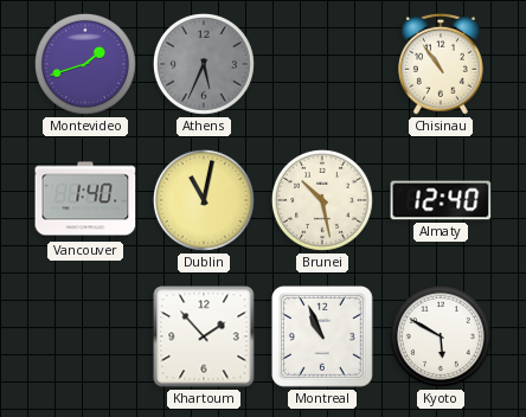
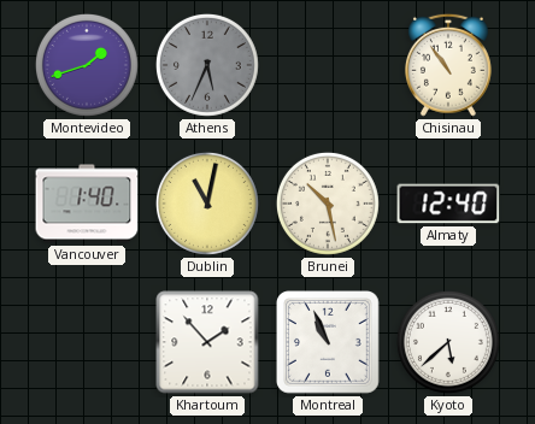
Kyoto: 5:50 -> 5:38
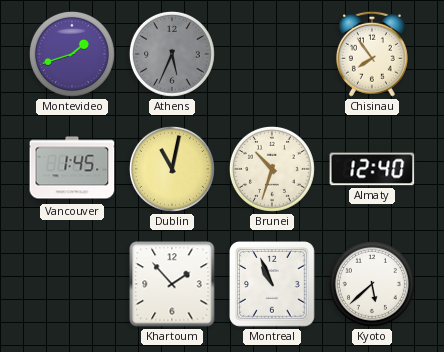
Chisinau: 10:54 -> 7:54
Vancouver: 1:40 -> 1:45
Brunei: 10:28 -> 10:33
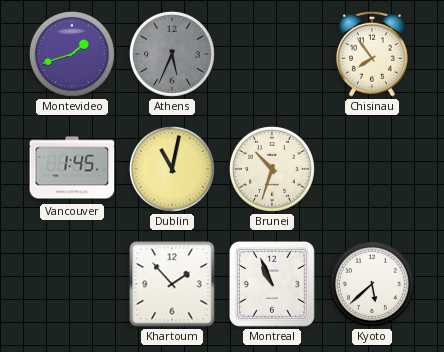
Almaty: 12:40 -> none
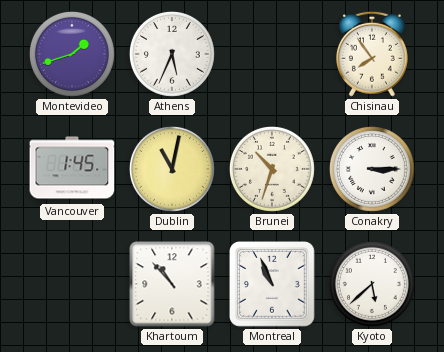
Athens dial: grey -> white
Conakry: none -> 3:15
Khartoum: 1:53 -> 10:53
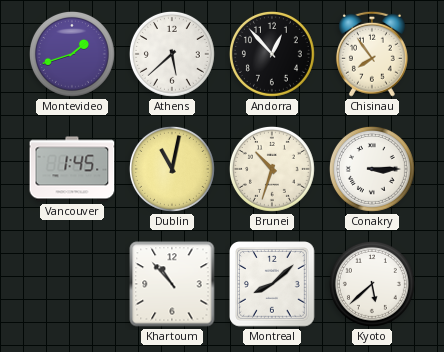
Athens: 5:34 -> 5:38
Andorra: none -> 12:53
Montreal: 10:56 -> 8:08
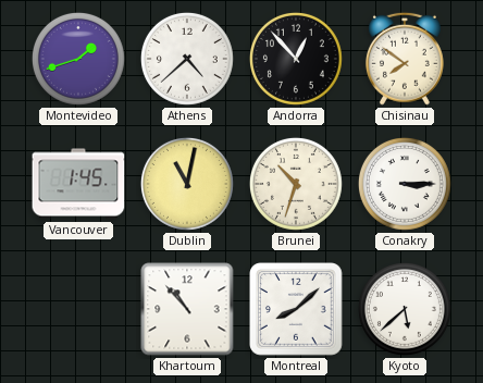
Athens: 5:38 -> 4:38
Chisinau: 7:54 -> 7:51
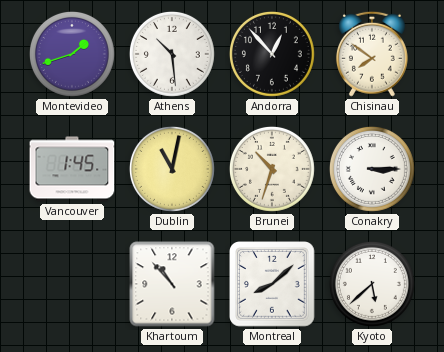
Athens: 4:38 -> 10:29
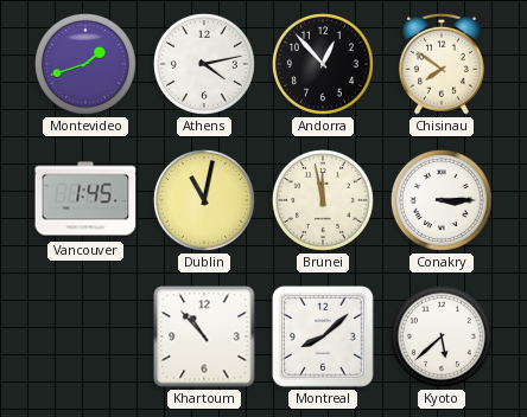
Athens: 10:29 -> 4:13
Brunei: 10:33 -> 11:58
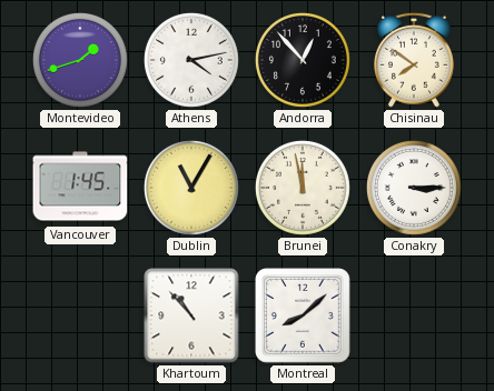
Dublin: 11:02 -> 11:05
Kyoto: 5:38 -> none
